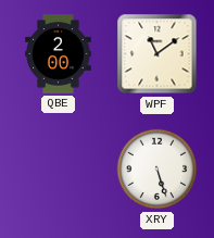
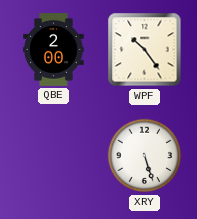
WPF: 11:09 -> 10:24
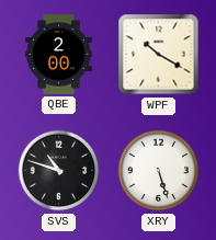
WPF: 10:24 -> 10:20
SVS: none -> 10:48
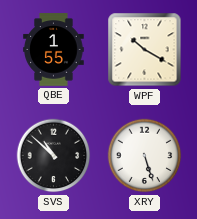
QBE: 2:00 -> 1:55
SVS: 10:48 -> 10:52
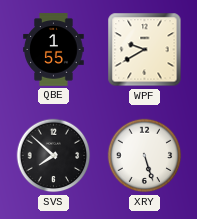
WPF: 10:20 -> 9:40
SVS: 10:52 -> 7:52
